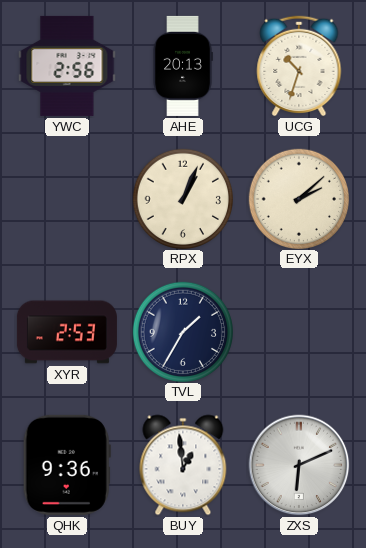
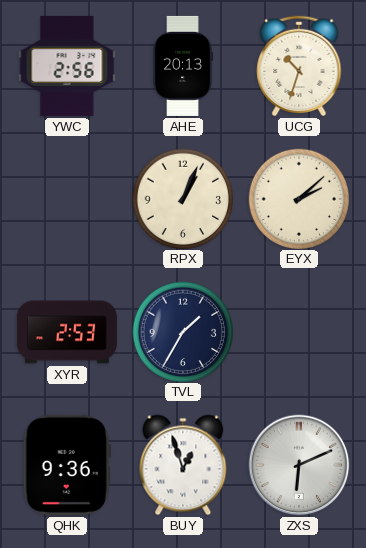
BUY: 12:59 -> 12:57
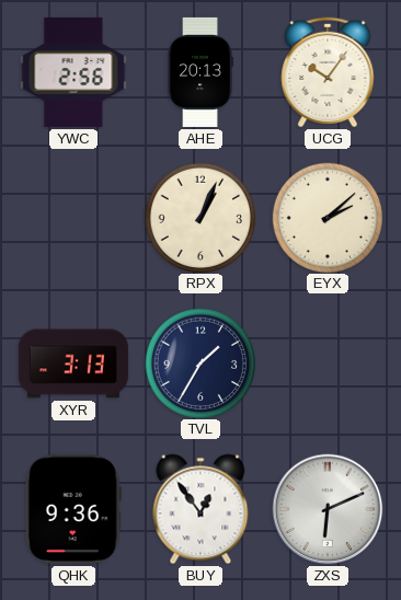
UCG: 10:33 -> 10:06
XYR: 2:53 -> 3:13
BUY: 12:57 -> 12:54
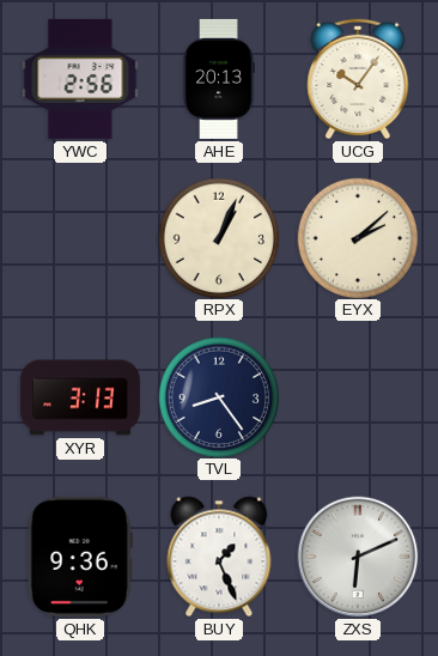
TVL: 1:35 -> 8:24
BUY: 12:54 -> 1:26
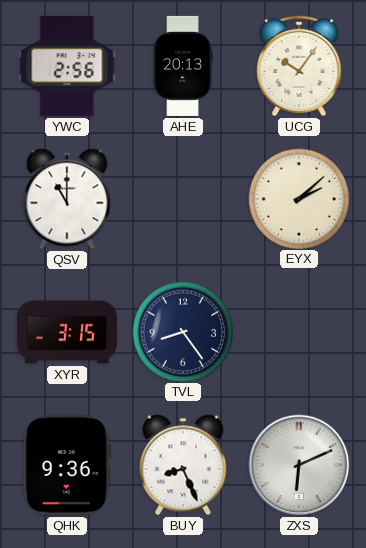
QSV: none -> 11:00
RPX: 1:04 -> none
XYR: 3:13 -> 3:15
BUY: 1:26 -> 8:26
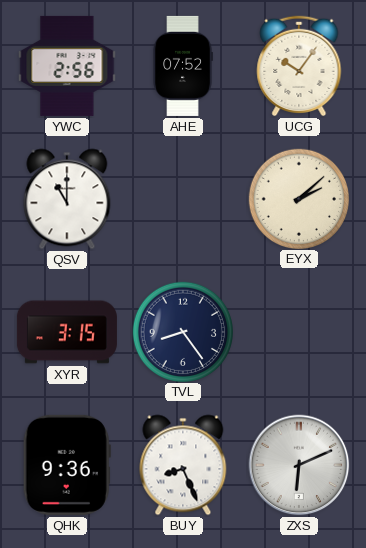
AHE: 20:13 -> 07:52
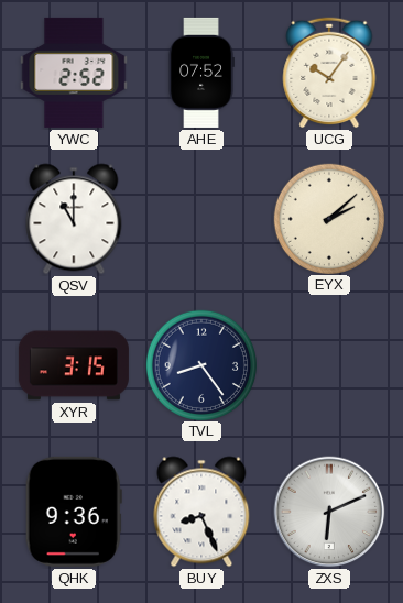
YWC: 2:56 -> 2:52
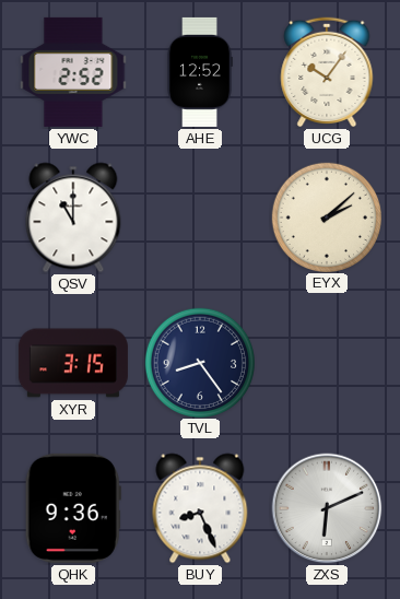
AHE: 07:52 -> 12:52
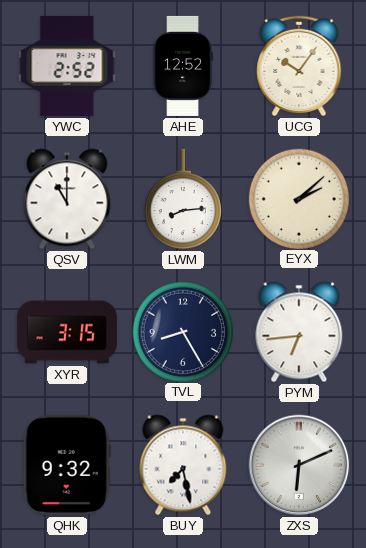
LWM: none -> 8:14
TVL: 8:24 -> 8:25
PYM: none -> 6:44
QHK: 9:36 -> 9:32
BUY: 8:26 -> 7:28
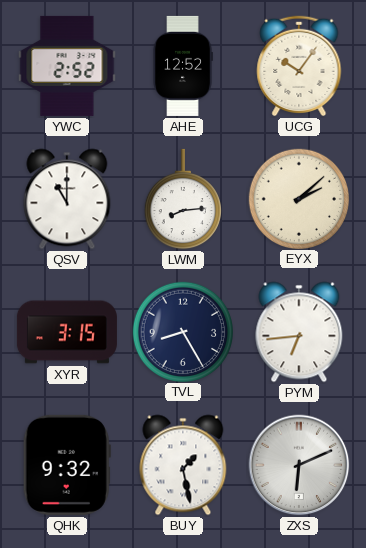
BUY: 7:28 -> 1:28
